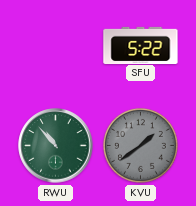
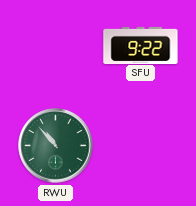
SFU: 5:22 -> 9:22
KVU: 1:39 -> none
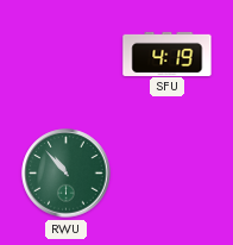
SFU: 9:22 -> 4:19
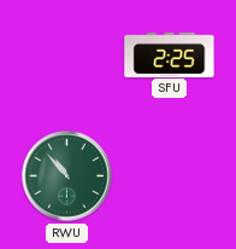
SFU: 4:19 -> 2:25
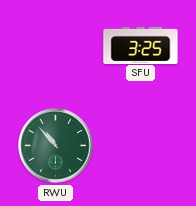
SFU: 2:25 -> 3:25
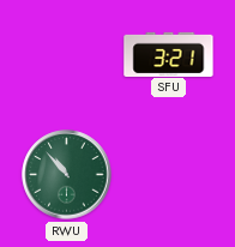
SFU: 3:25 -> 3:21
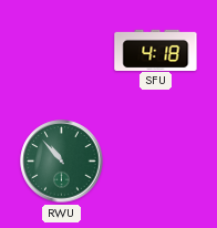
SFU: 3:21 -> 4:18
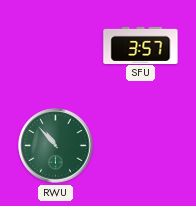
SFU: 4:18 -> 3:57
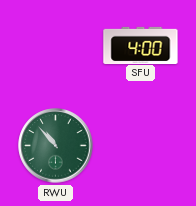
SFU: 3:57 -> 4:00
